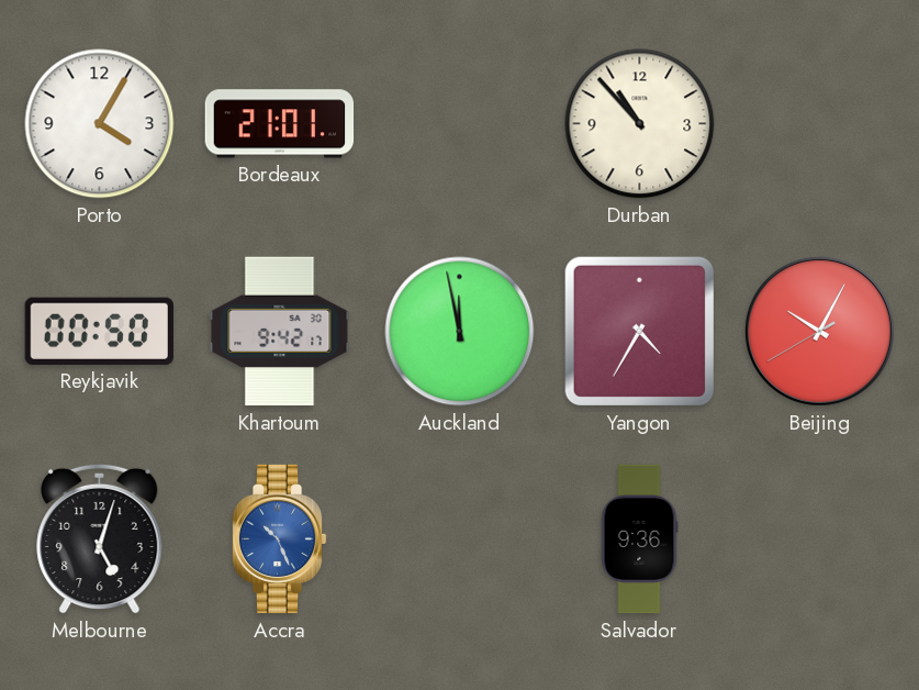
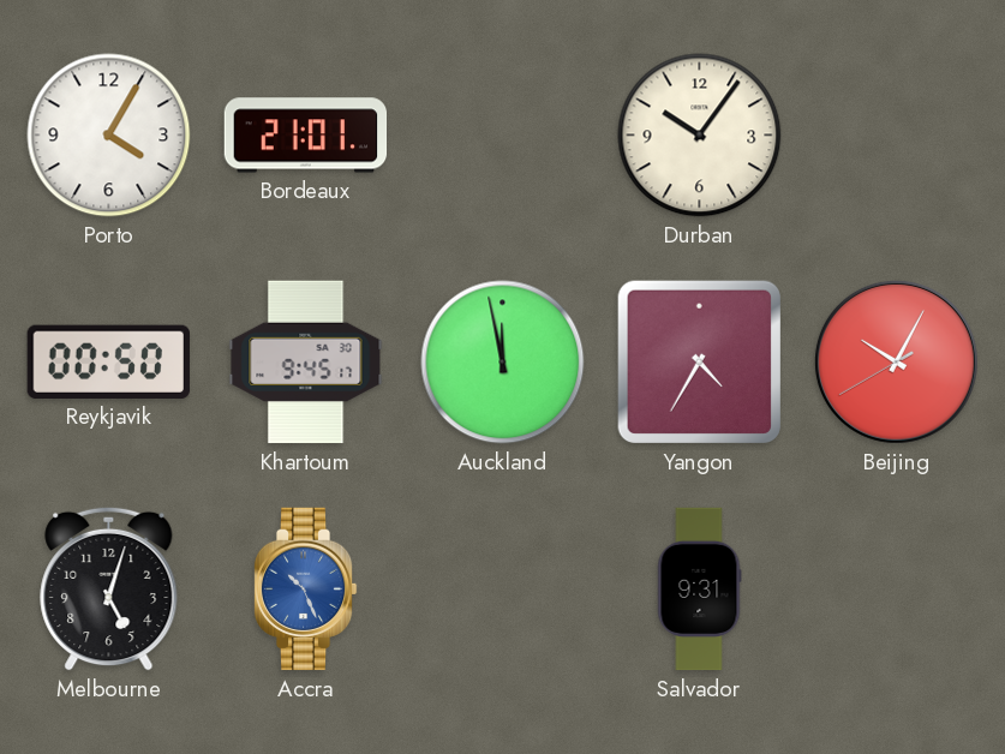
Durban: 10:53 -> 10:06
Khartoum: 9:42 -> 9:45
Salvador: 9:36 -> 9:31
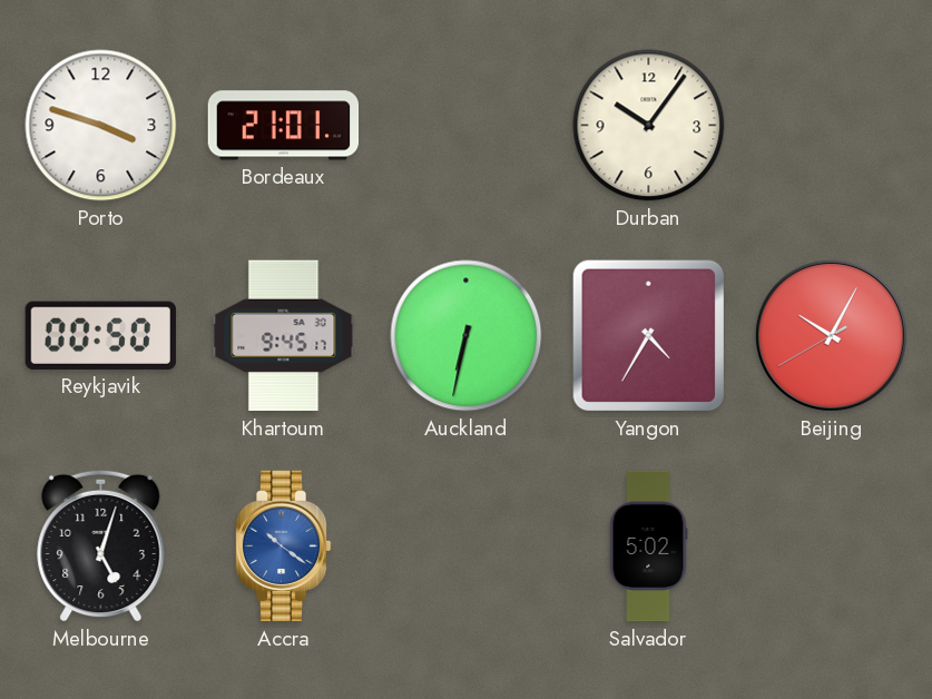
Porto: 4:05 -> 3:48
Auckland: 11:58 -> 6:32
Accra: 10:26 -> 10:21
Salvador: 9:31 -> 5:02
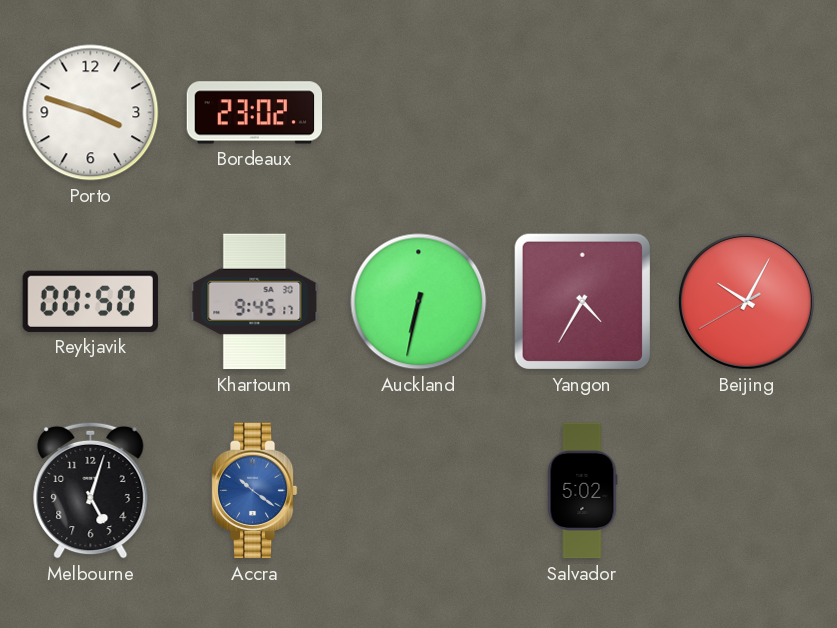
Bordeaux: 21:01 -> 23:02
Durban: 10:06 -> none
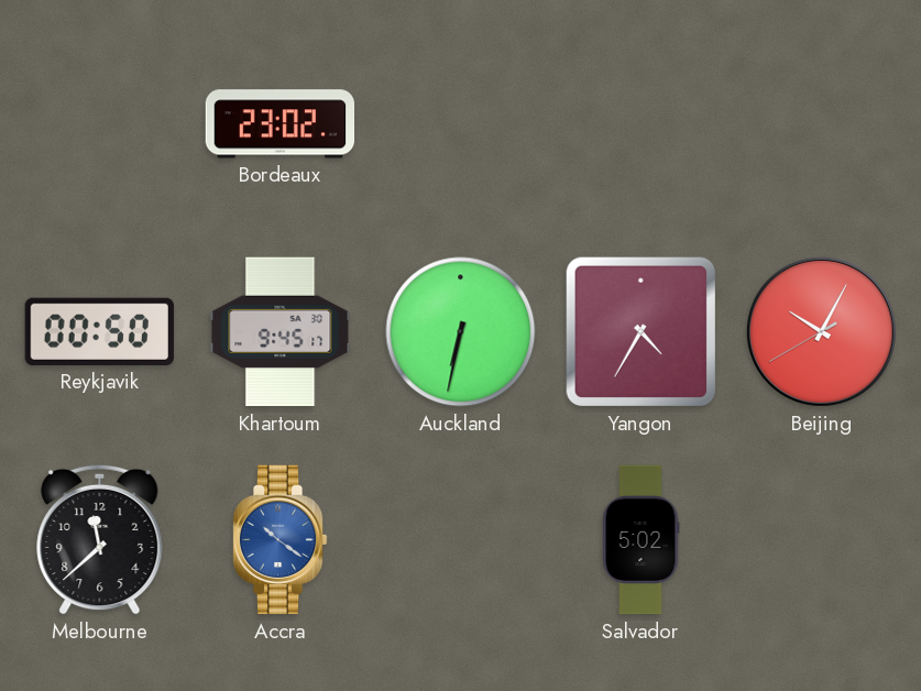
Porto: 3:48 -> none
Melbourne: 5:03 -> 11:38
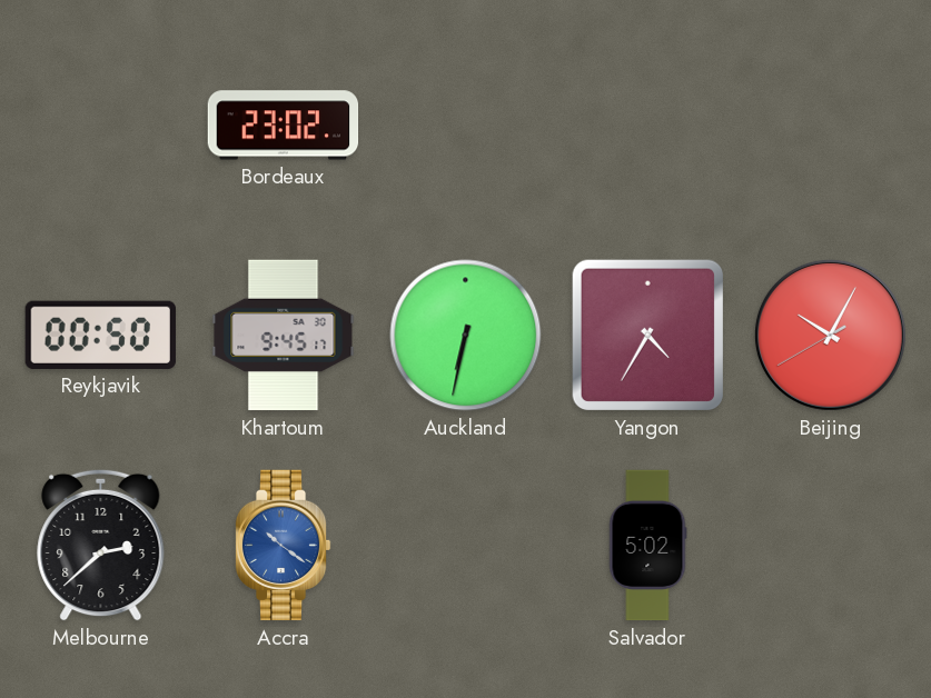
Melbourne: 11:38 -> 2:38
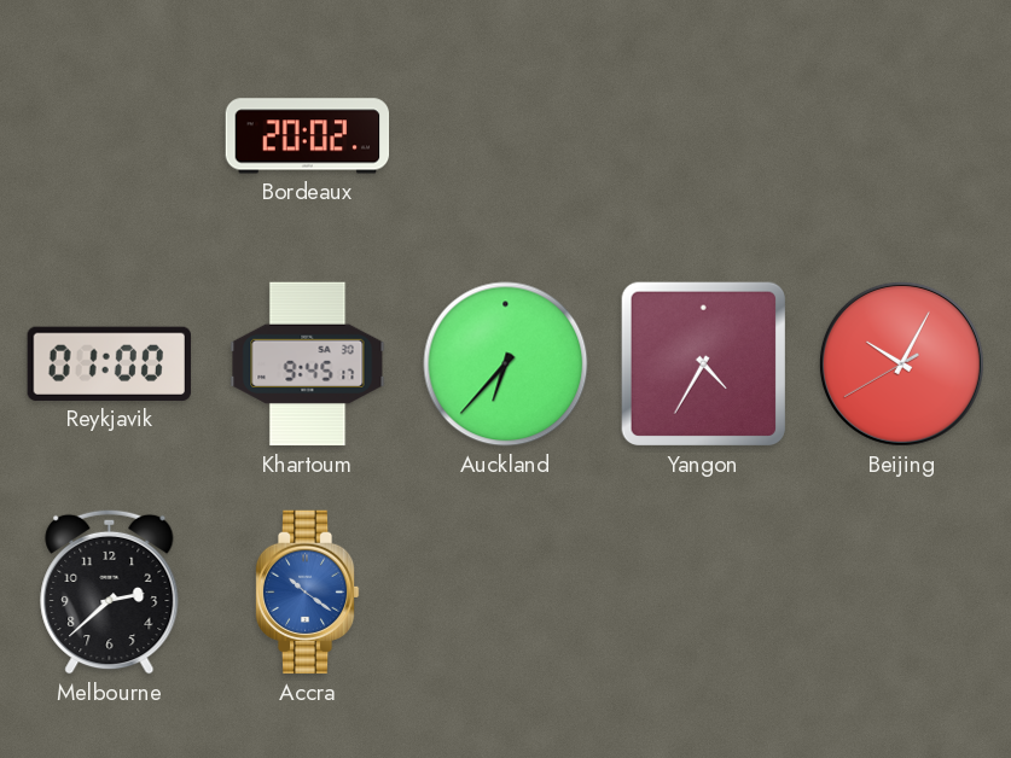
Bordeaux: 23:02 -> 20:02
Reykjavik: 00:50 -> 01:00
Auckland: 6:32 -> 6:37
Salvador: 5:02 -> none
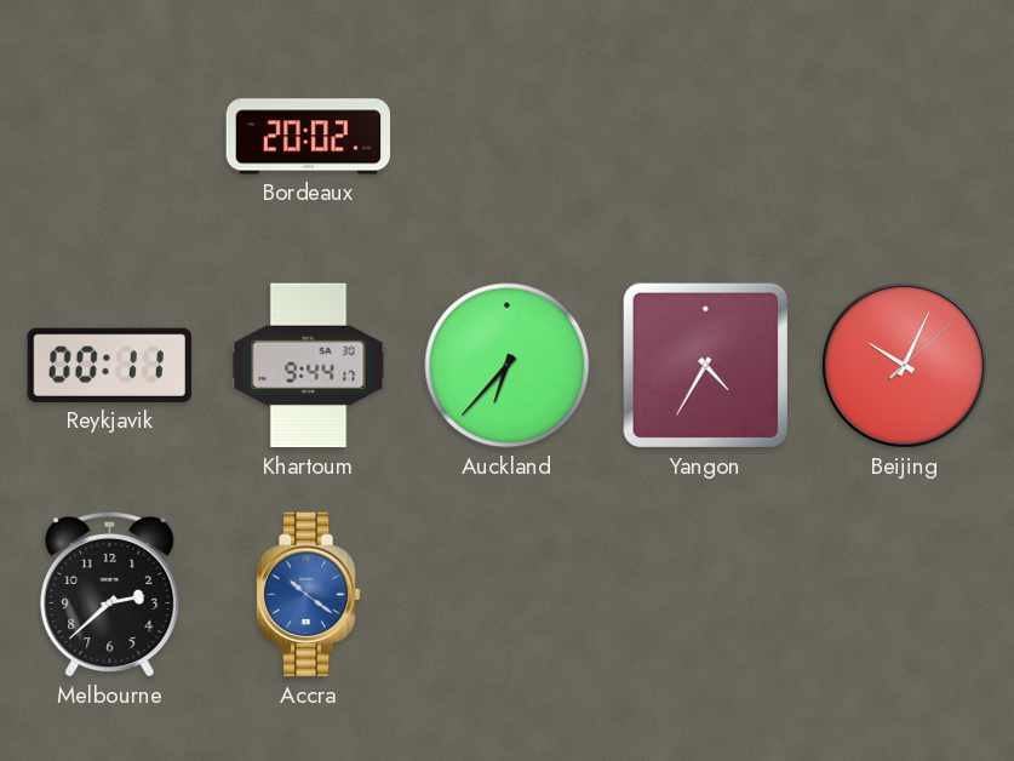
Reykjavik: 01:00 -> 00:11
Khartoum: 9:45 -> 9:44
Beijing: 10:04:40 -> 10:04:08
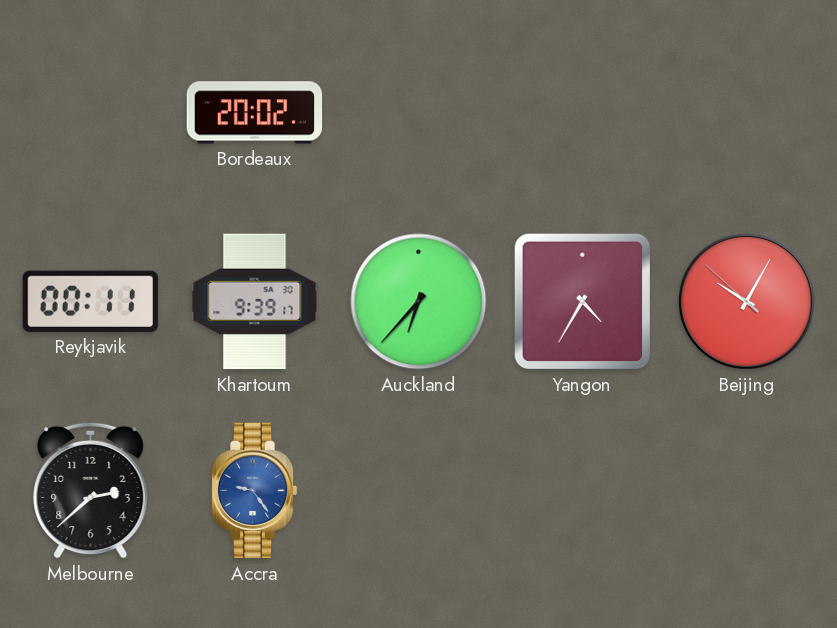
Khartoum: 9:44 -> 9:39
Beijing: 10:04:08 -> 10:04:52
Accra: 10:21 -> 9:24
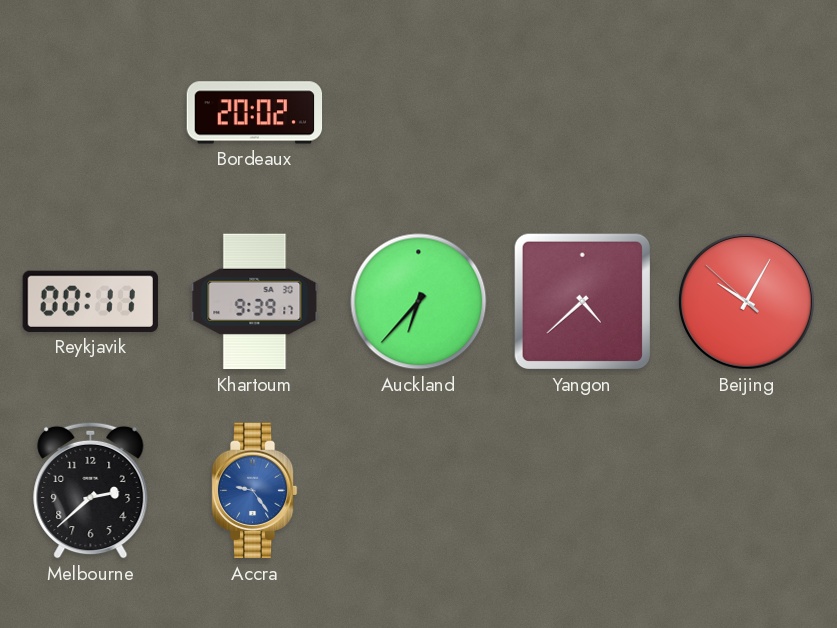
Yangon: 4:35 -> 4:38
